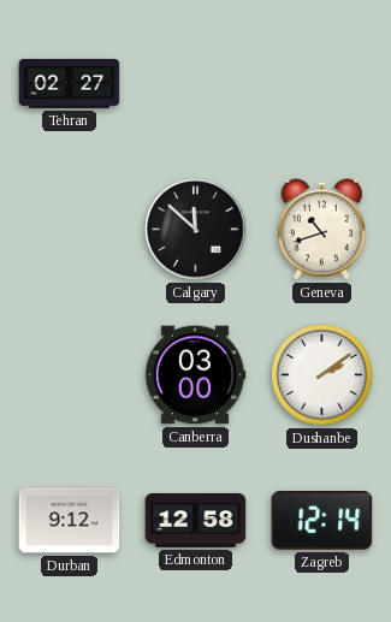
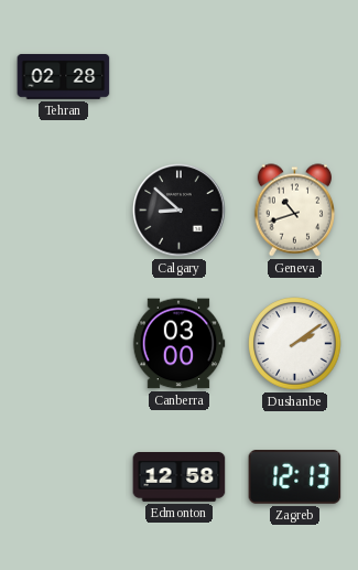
Tehran: 02:27 -> 02:28
Calgary: 11:52 -> 8:52
Durban: 9:12 -> none
Zagreb: 12:14 -> 12:13
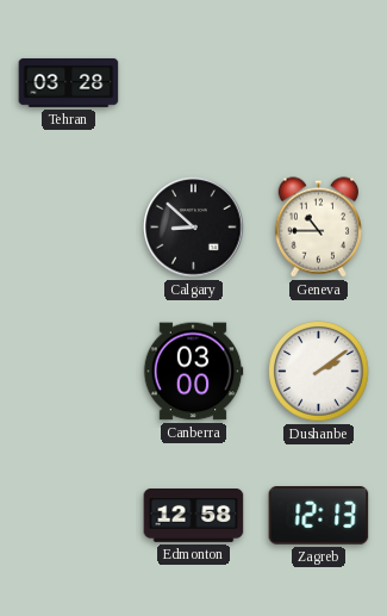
Tehran: 02:28 -> 03:28
Geneva: 10:42 -> 10:45
